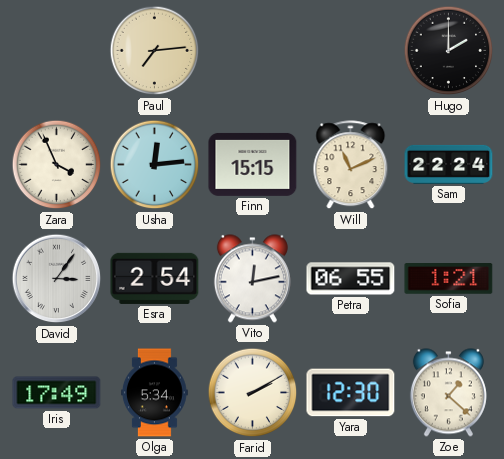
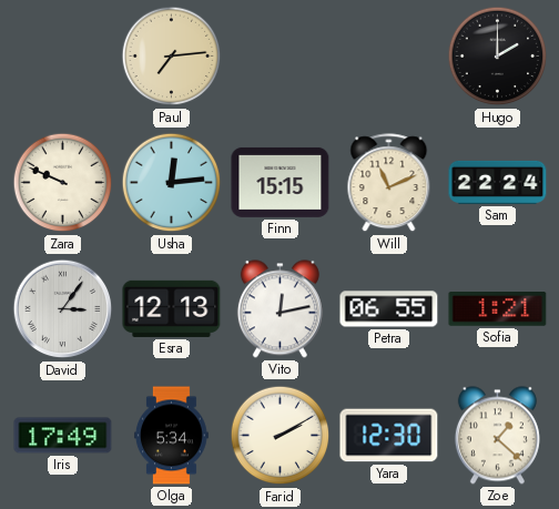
Zara: 3:56 -> 9:49
Esra: 2:54 -> 12:13
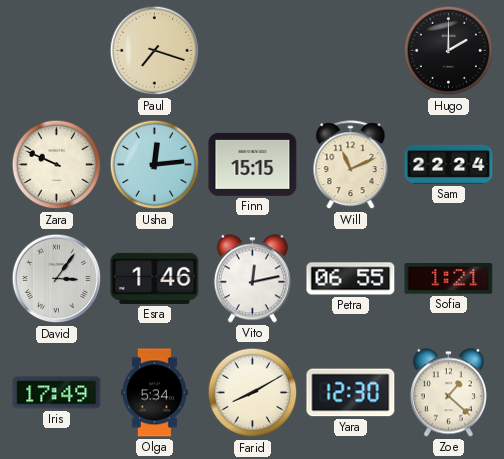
Paul: 7:14 -> 7:18
Esra: 12:13 -> 1:46
Farid: 2:10 -> 8:10
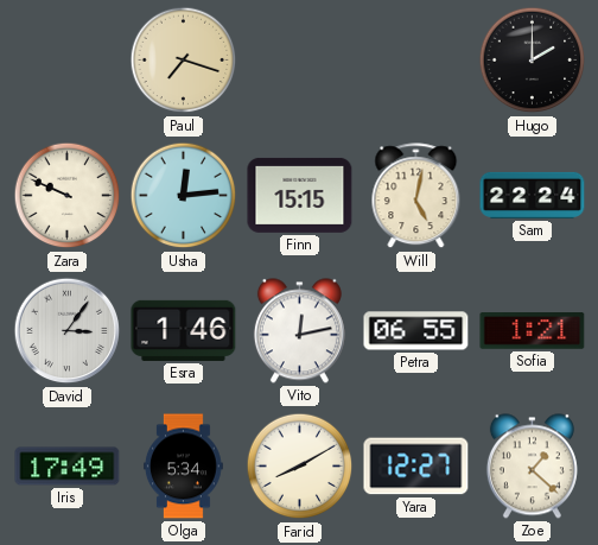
Will: 11:11 -> 5:02
Yara: 12:30 -> 12:27
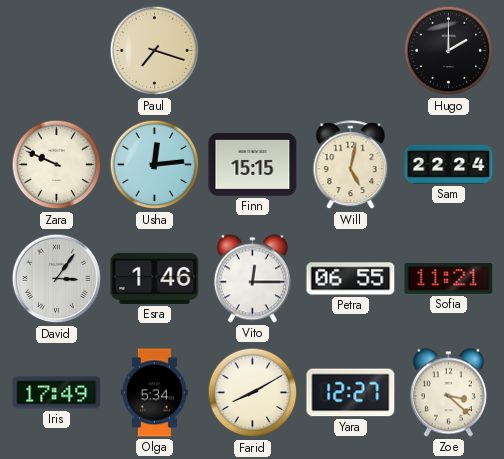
Vito: 12:13 -> 12:15
Sofia: 1:21 -> 11:21
Zoe: 1:22 -> 3:22
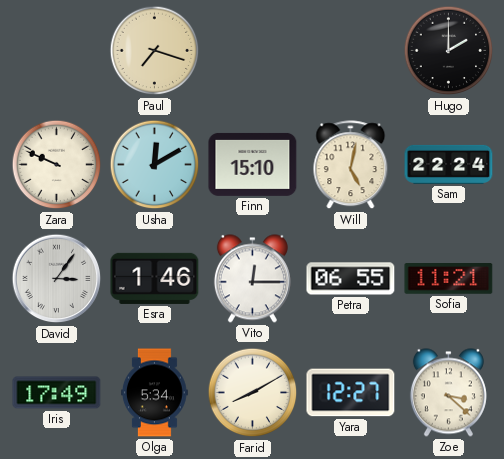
Usha: 12:14 -> 12:10
Finn: 15:15 -> 15:10
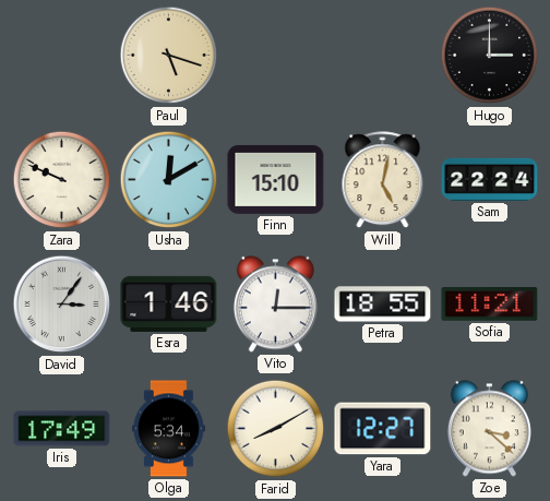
Paul: 7:18 -> 5:18
Hugo: 2:00 -> 3:00
Petra: 06:55 -> 18:55
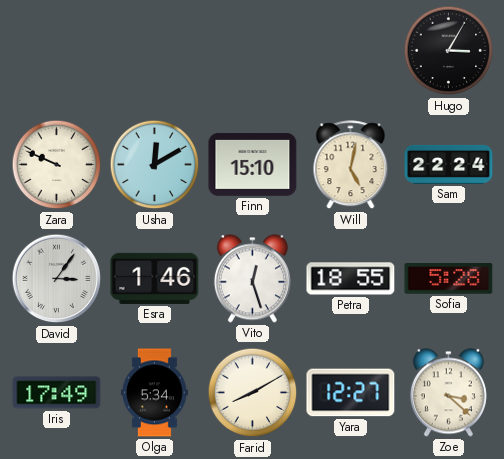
Paul: 5:18 -> none
Hugo: 3:00 -> 3:05
Vito: 12:15 -> 12:27
Sofia: 11:21 -> 5:28
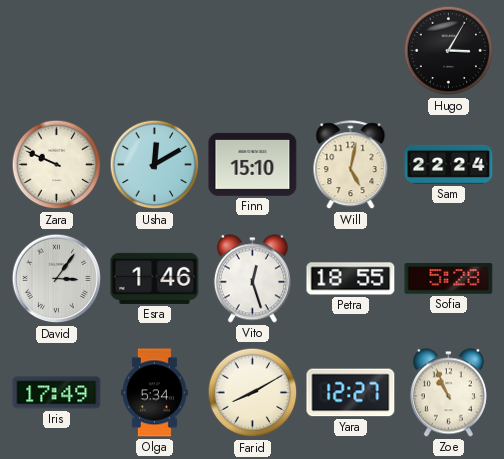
Zoe: 3:22 -> 10:56
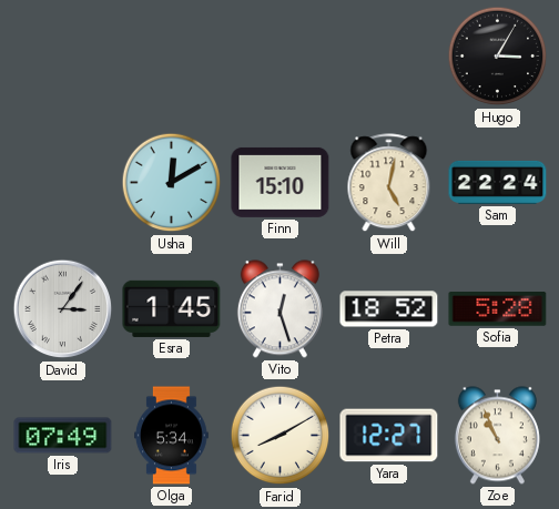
Zara: 9:49 -> none
Esra: 1:46 -> 1:45
Petra: 18:55 -> 18:52
Iris: 17:49 -> 07:49
